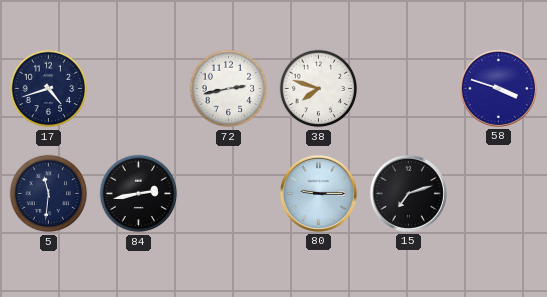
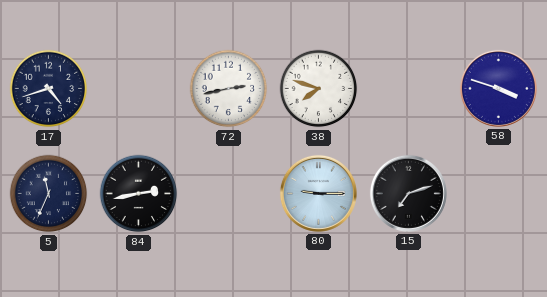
5: 11:31 -> 11:34
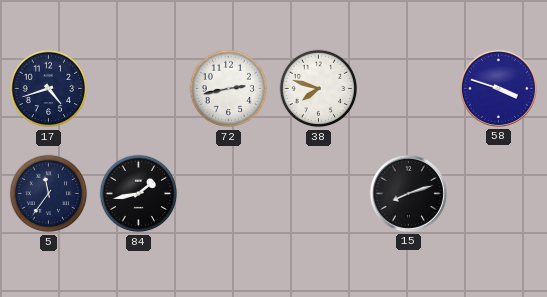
5: 11:34 -> 11:36
84: 2:43 -> 1:43
80: 9:15 -> none
15: 7:12 -> 8:12
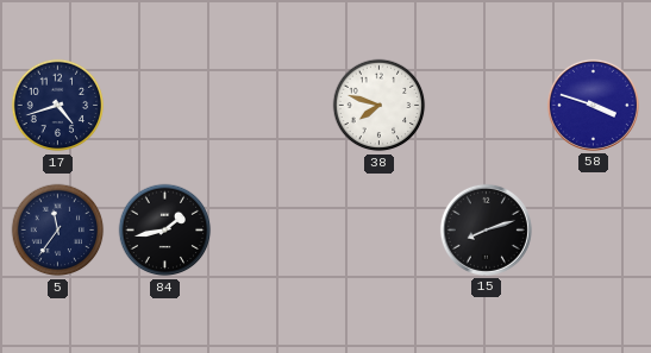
72: 2:43 -> none
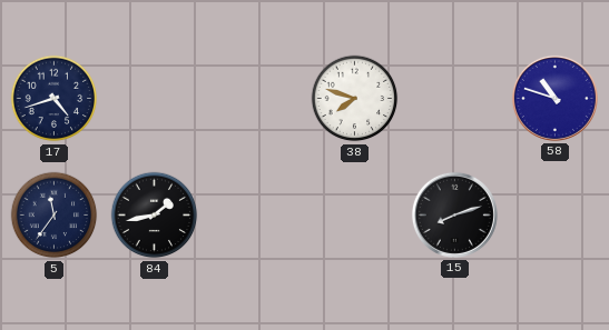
58: 3:48 -> 10:48
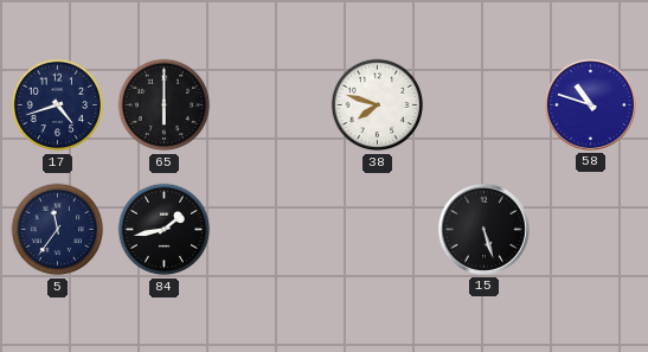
65: none -> 6:00
15: 8:12 -> 5:27
